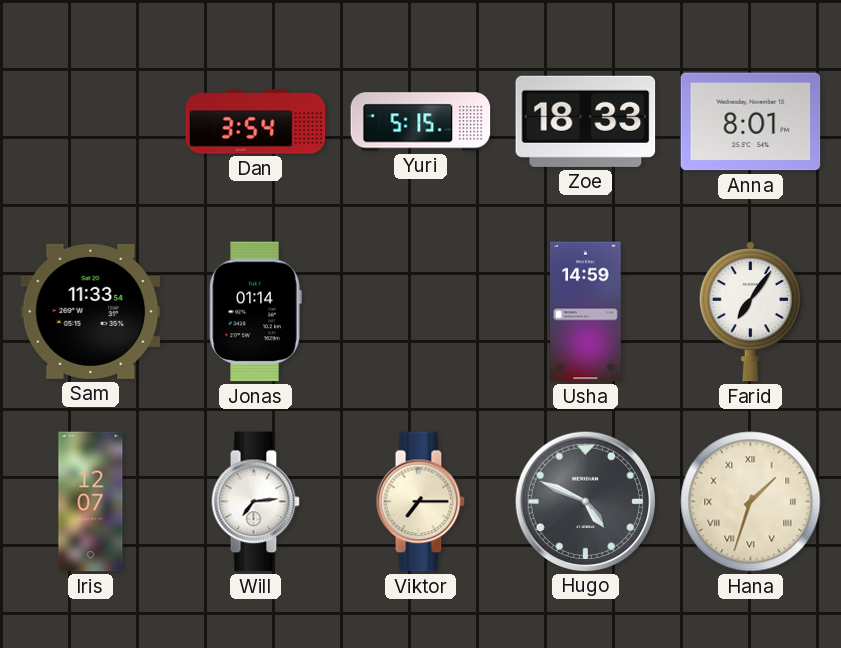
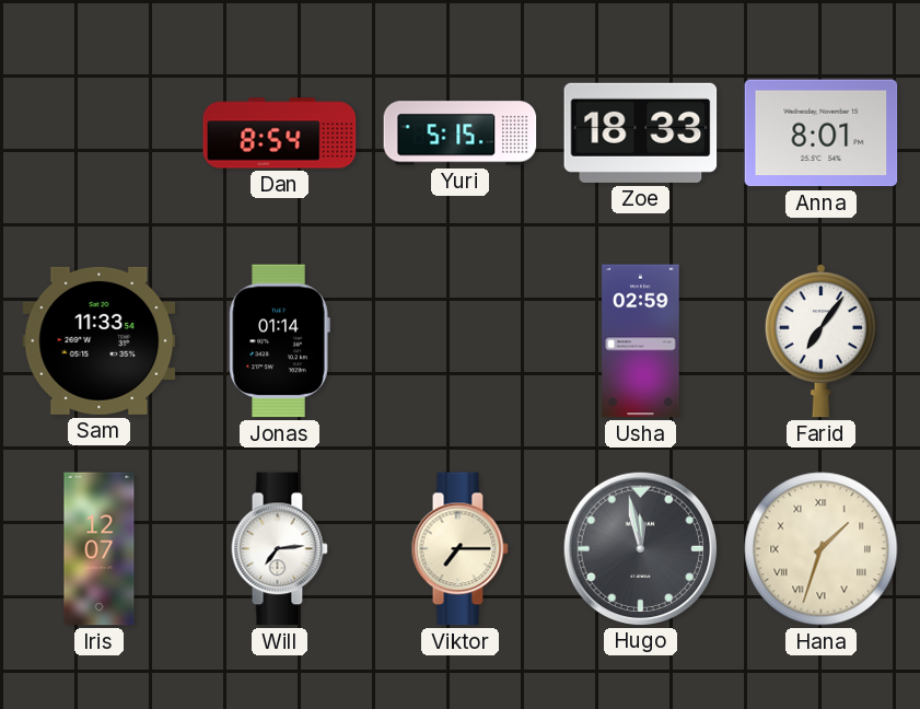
Dan: 3:54 -> 8:54
Usha: 14:59 -> 02:59
Hugo: 4:49 -> 11:58
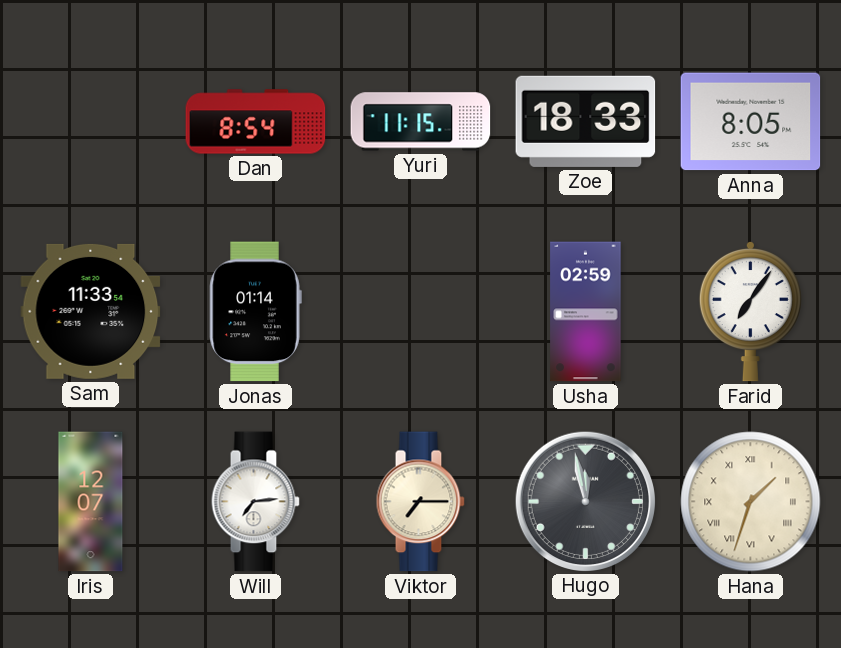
Yuri: 5:15 -> 11:15
Anna: 8:01 -> 8:05
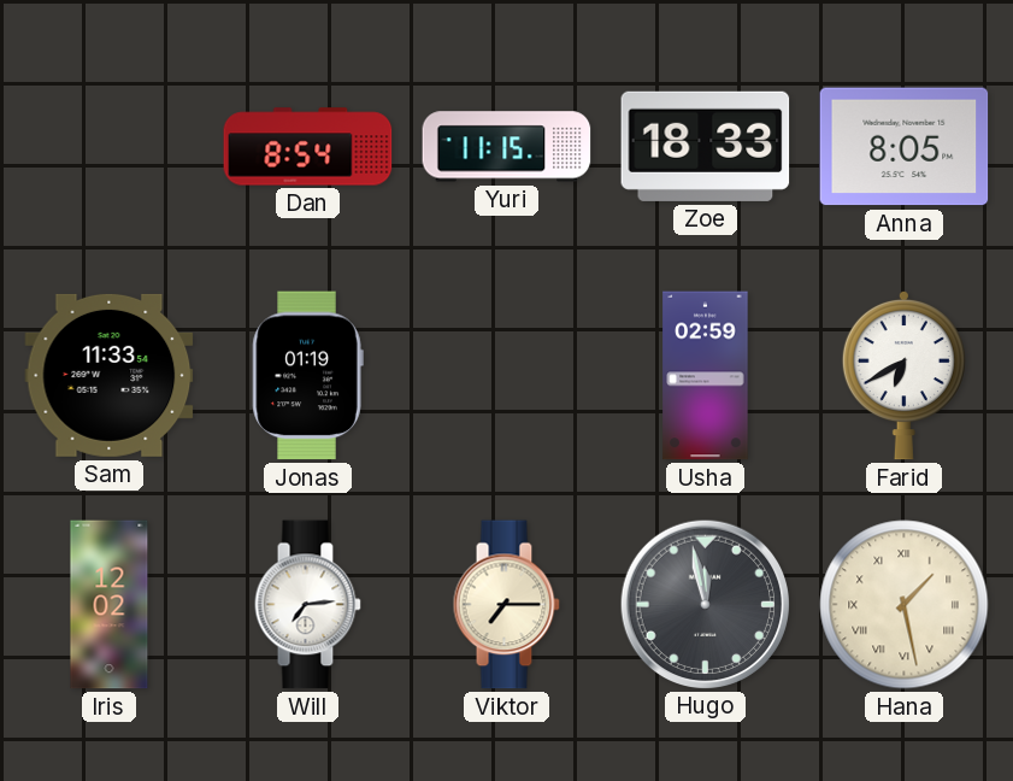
Jonas: 01:14 -> 01:19
Farid: 7:06 -> 6:40
Iris: 12:07 -> 12:02
Hana: 1:33 -> 1:28
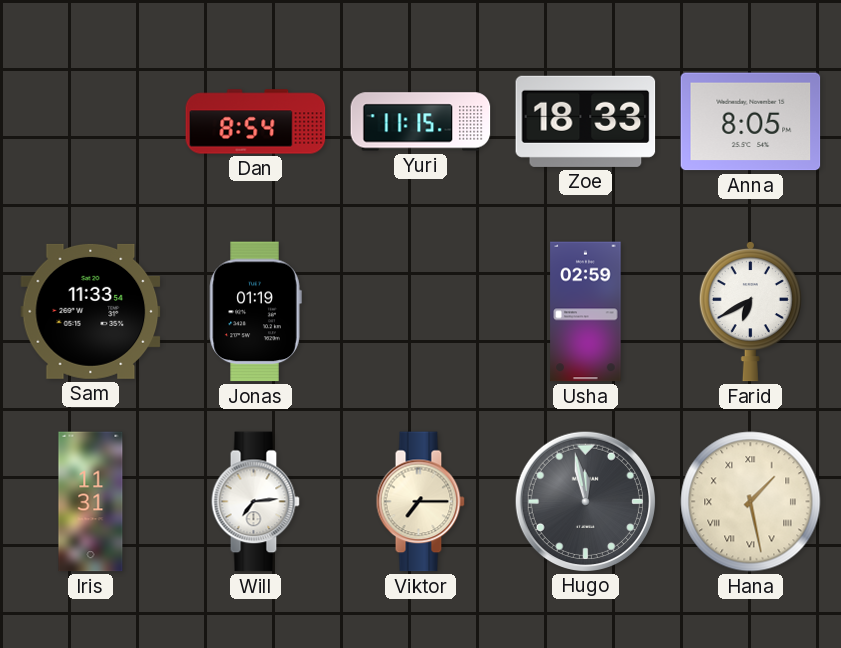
Iris: 12:02 -> 11:31
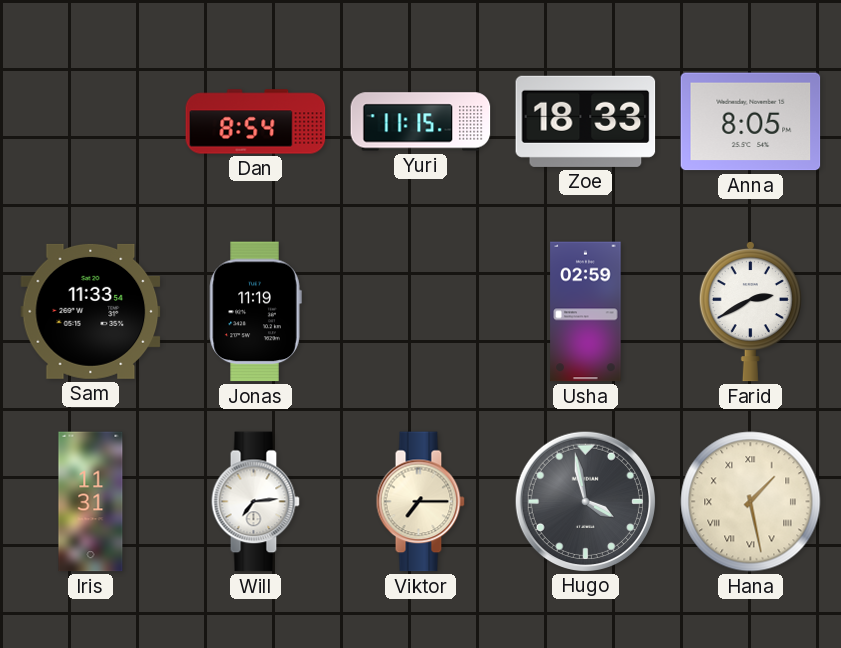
Jonas: 01:19 -> 11:19
Farid: 6:40 -> 2:40
Hugo: 11:58 -> 3:58
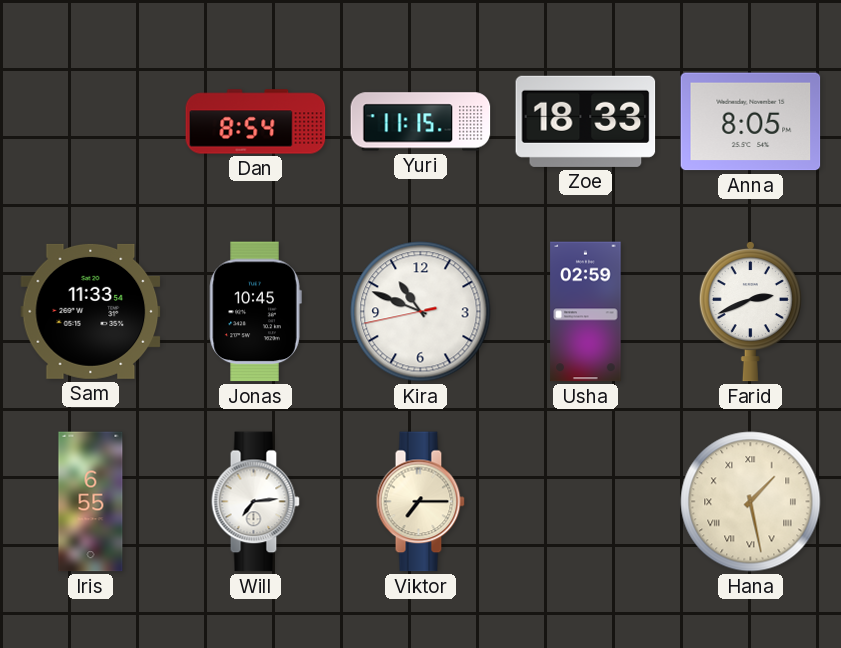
Jonas: 11:19 -> 10:45
Kira: none -> 10:48
Farid: 2:40 -> 2:41
Iris: 11:31 -> 6:55
Hugo: 3:58 -> none
